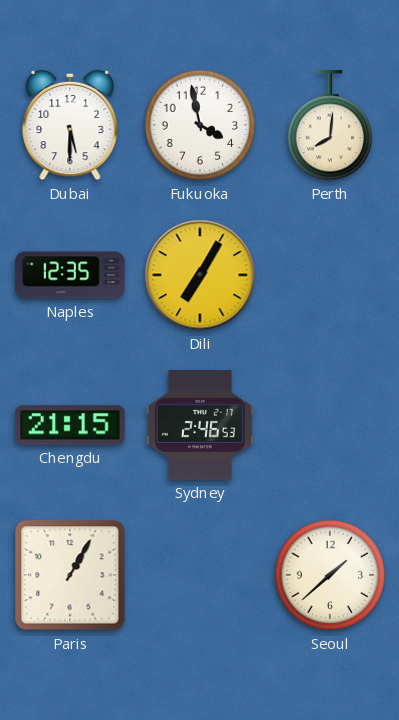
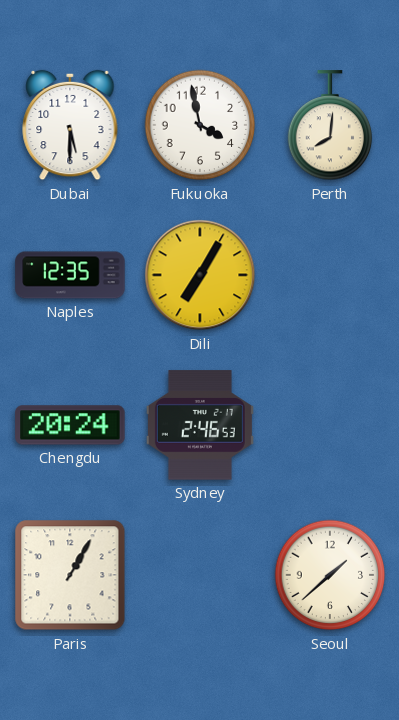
Chengdu: 21:15 -> 20:24
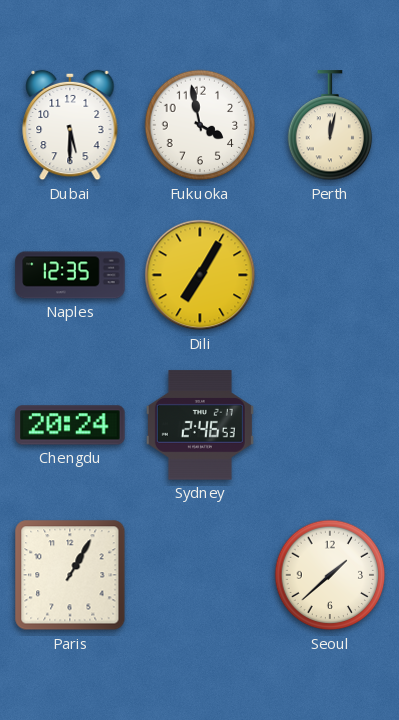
Perth: 8:01 -> 12:02
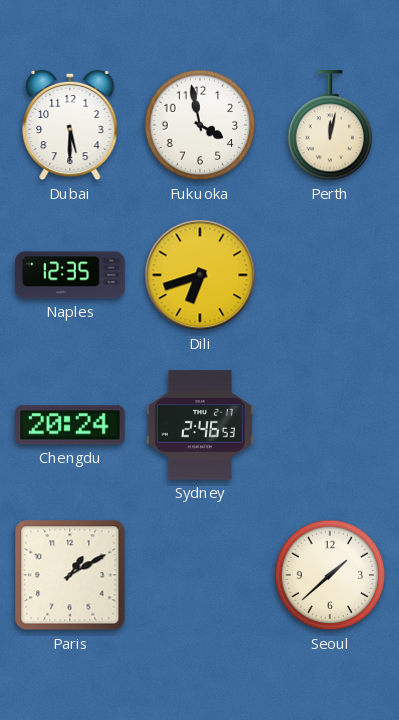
Dili: 7:05 -> 6:42
Paris: 1:05 -> 1:10
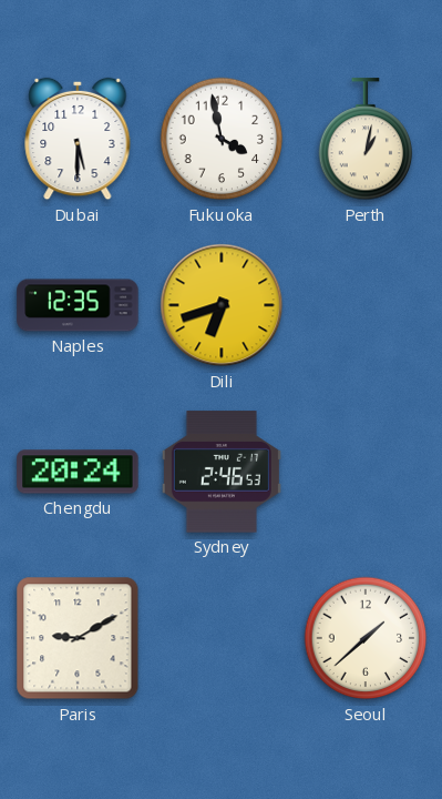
Perth: 12:02 -> 1:02
Paris: 1:10 -> 9:10
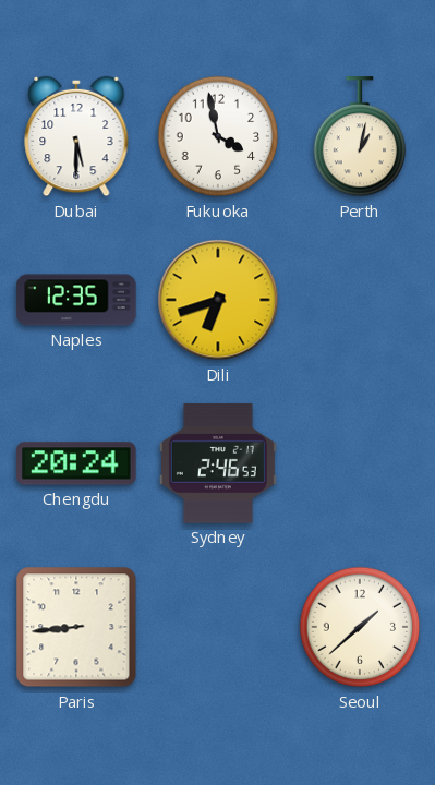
Paris: 9:10 -> 8:44
